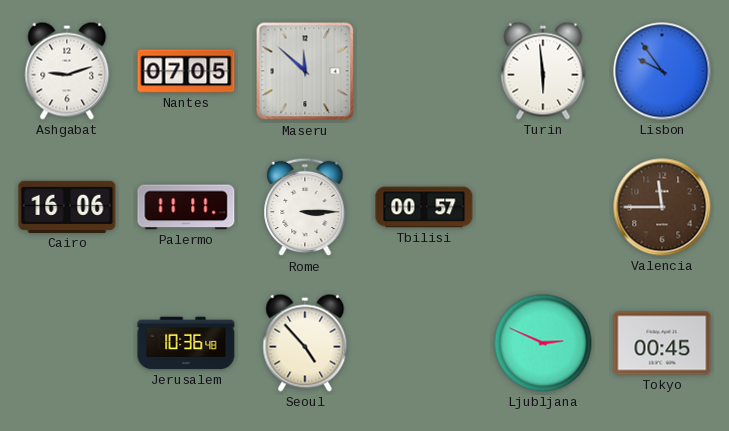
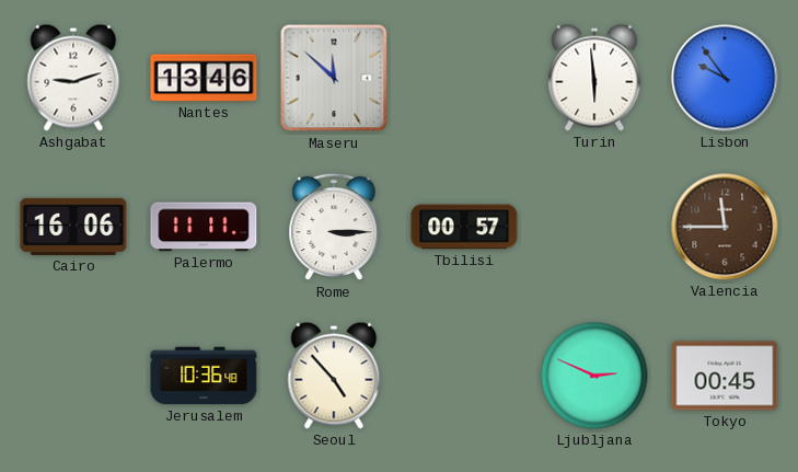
Nantes: 07:05 -> 13:46
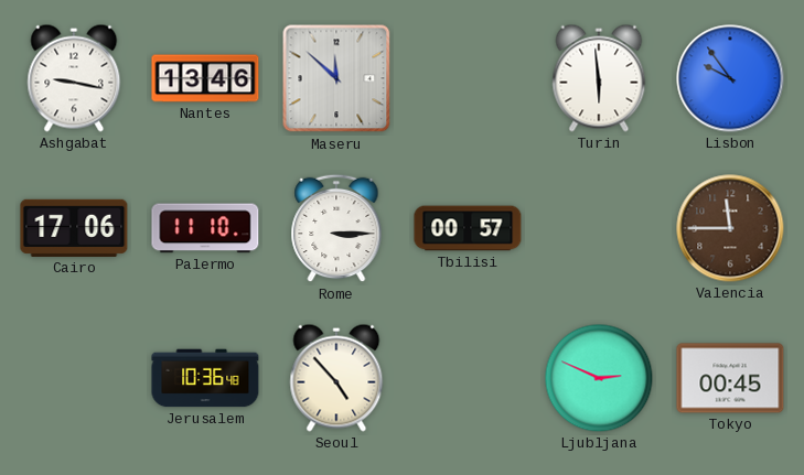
Ashgabat: 9:12 -> 9:17
Cairo: 16:06 -> 17:06
Palermo: 11:11 -> 11:10
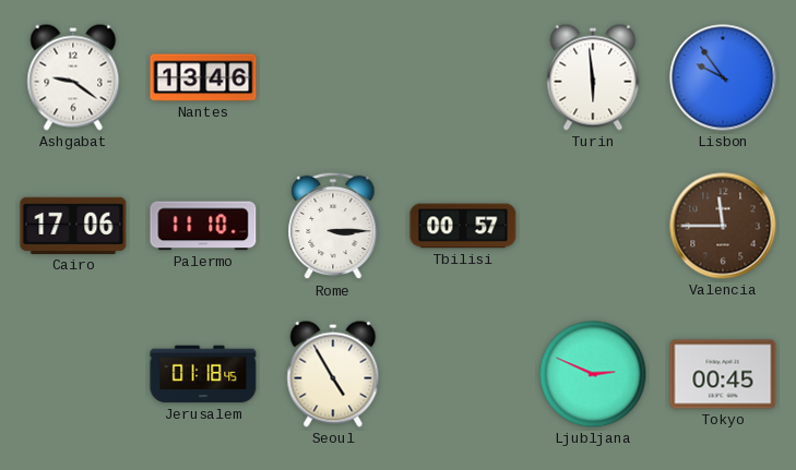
Ashgabat: 9:17 -> 9:21
Maseru: 11:52 -> none
Jerusalem: 10:36 -> 01:18
Seoul: 4:53 -> 4:55
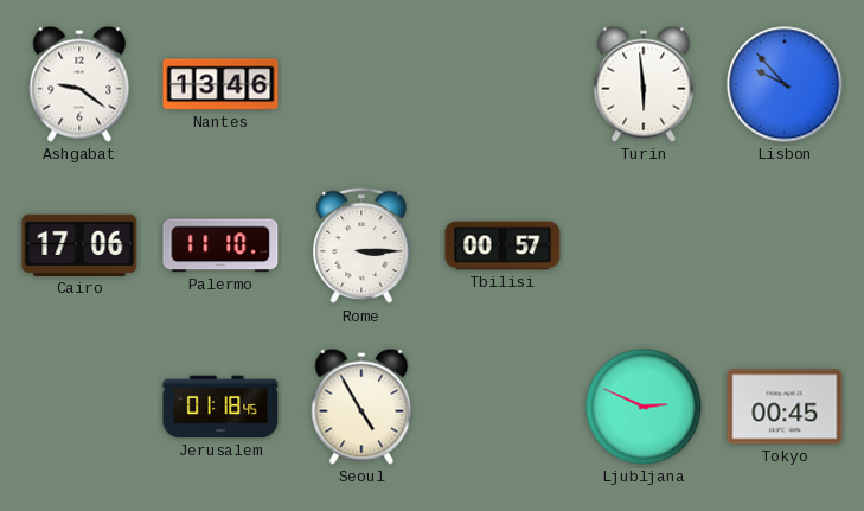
Lisbon: 9:54 -> 9:53
Valencia: 11:45 -> none
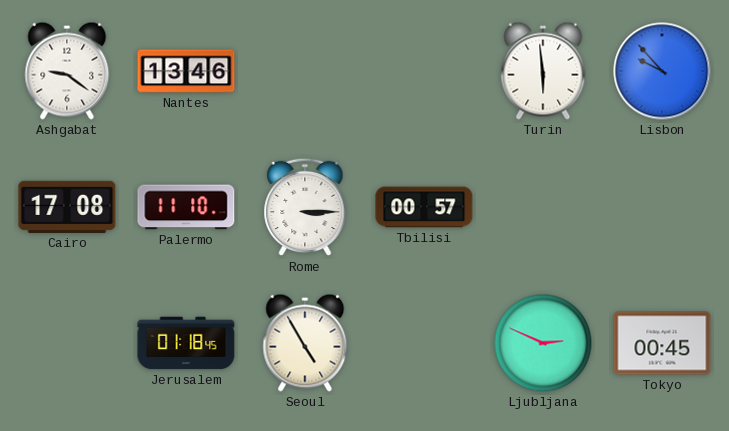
Cairo: 17:06 -> 17:08
